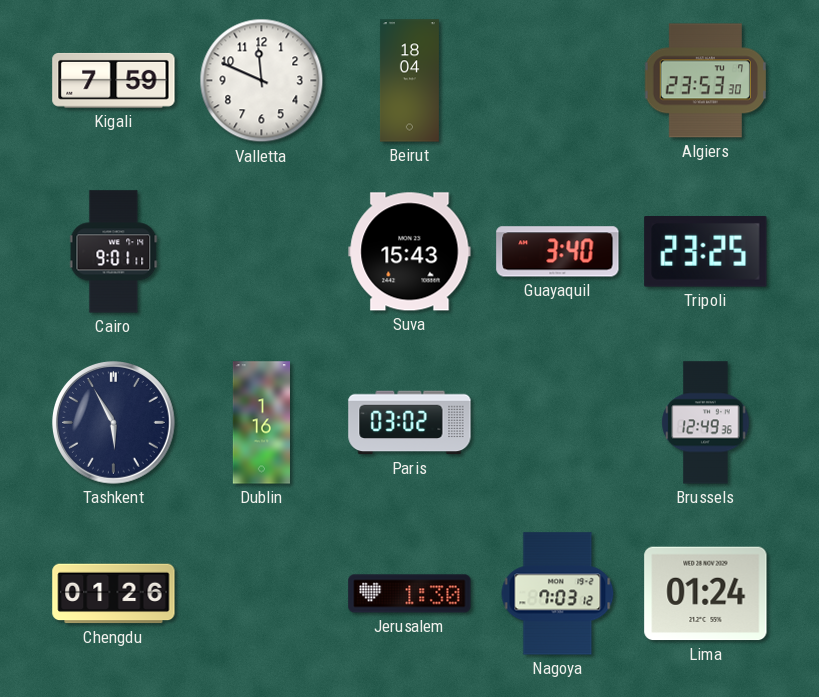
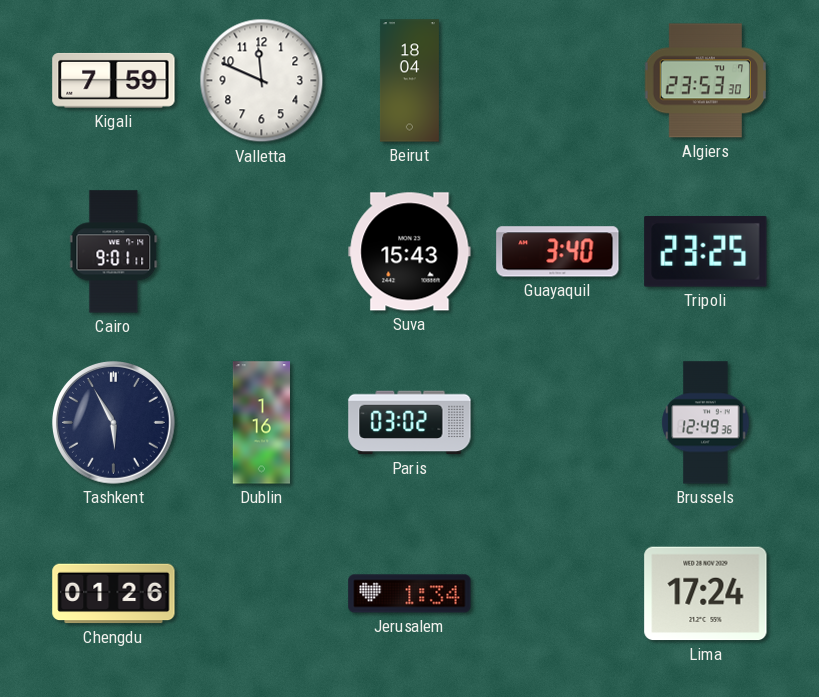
Jerusalem: 1:30 -> 1:34
Nagoya: 7:03 -> none
Lima: 01:24 -> 17:24
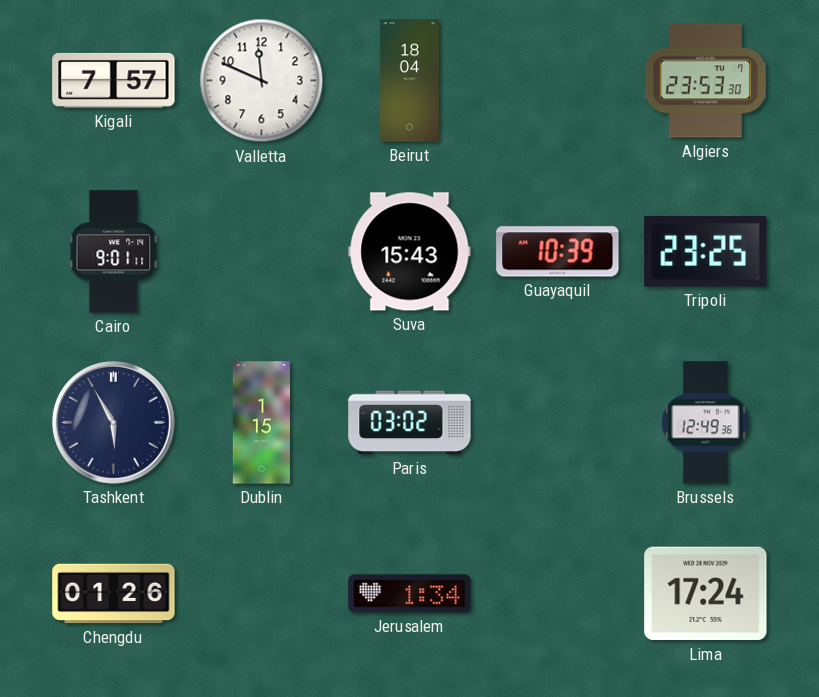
Kigali: 7:59 -> 7:57
Guayaquil: 3:40 -> 10:39
Dublin: 1:16 -> 1:15
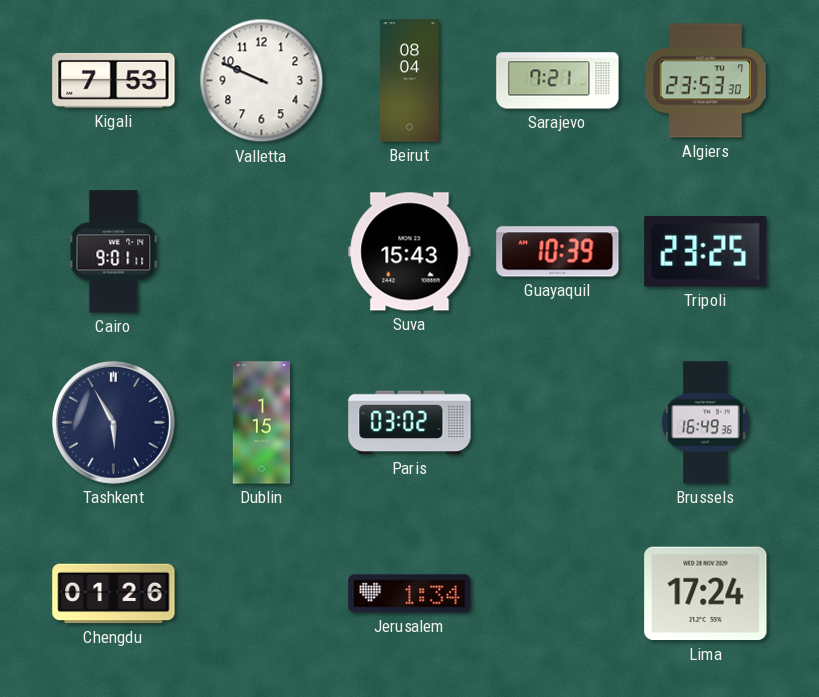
Kigali: 7:57 -> 7:53
Valletta: 11:49 -> 9:49
Beirut: 18:04 -> 08:04
Sarajevo: none -> 7:21
Brussels: 12:49 -> 16:49
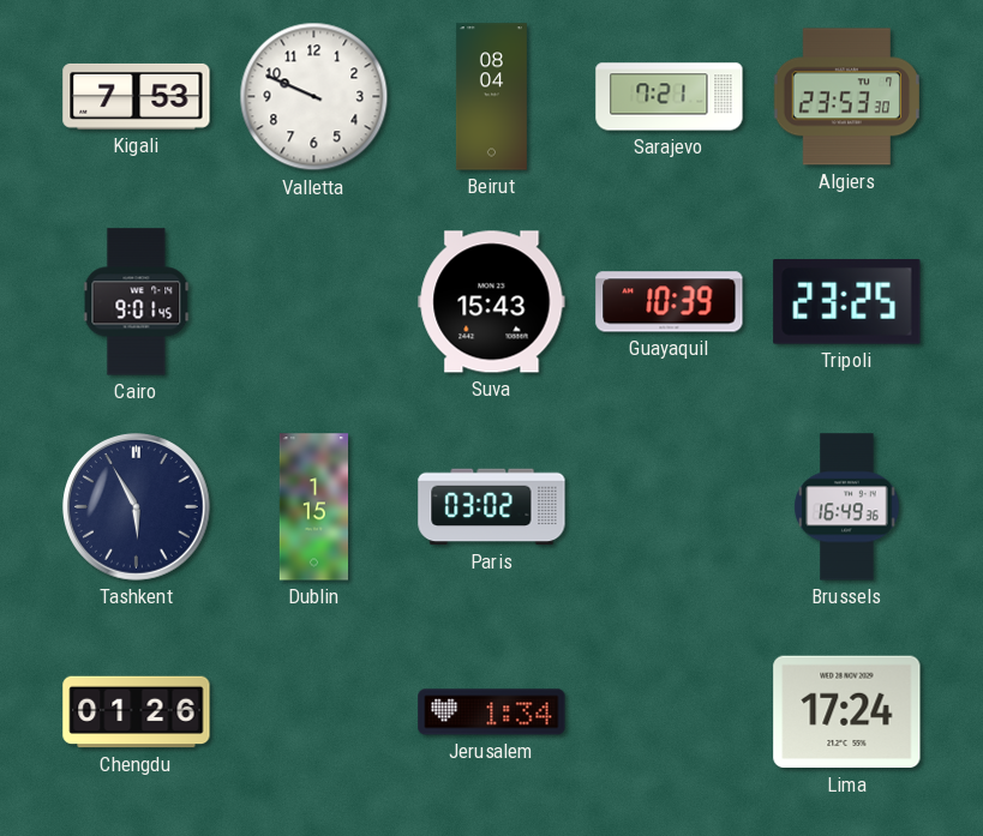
Cairo: 9:01:11 -> 9:01:45
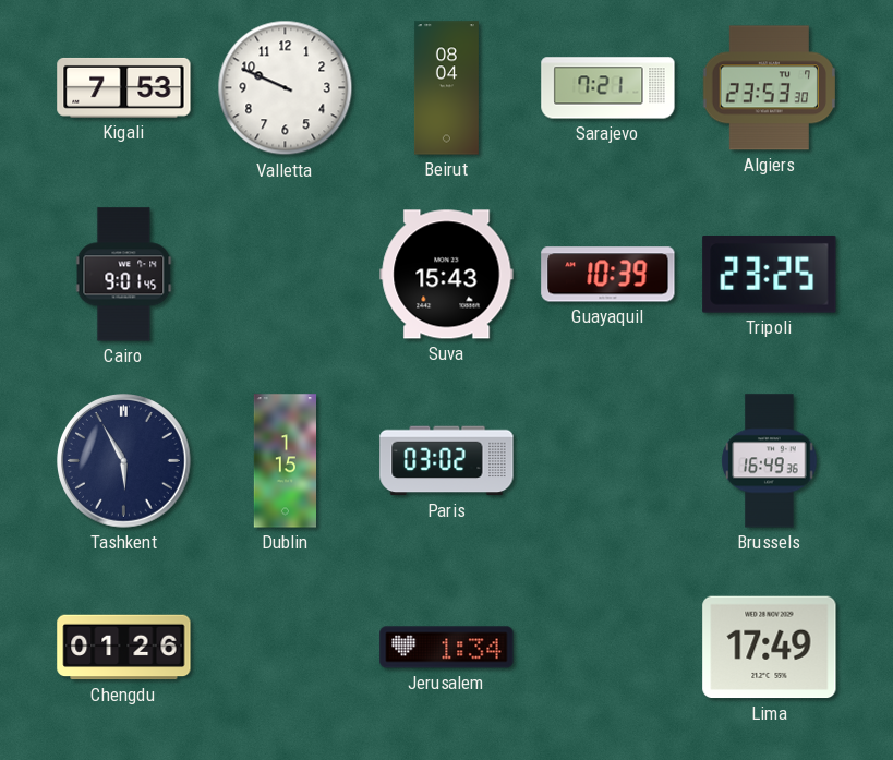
Lima: 17:24 -> 17:49
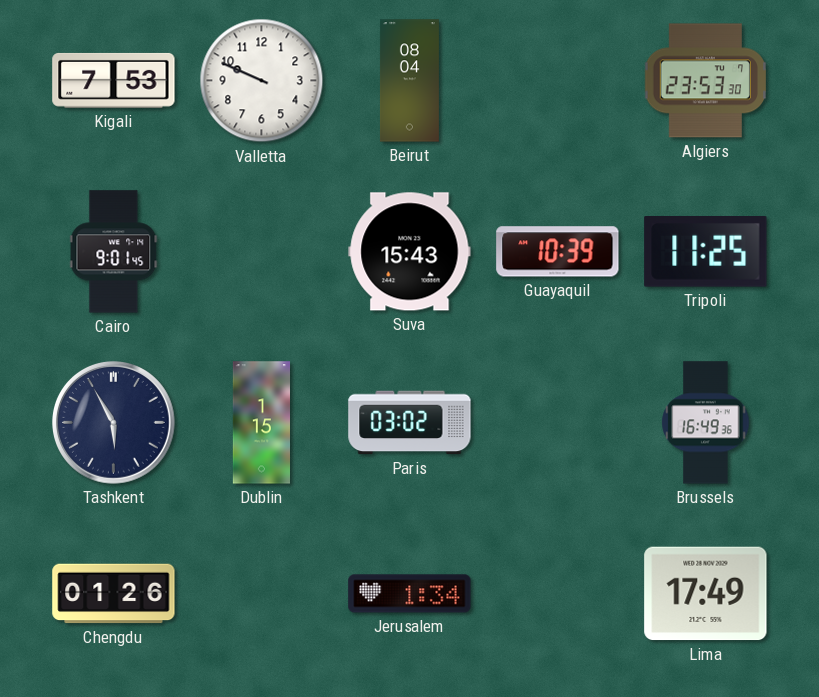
Sarajevo: 7:21 -> none
Tripoli: 23:25 -> 11:25
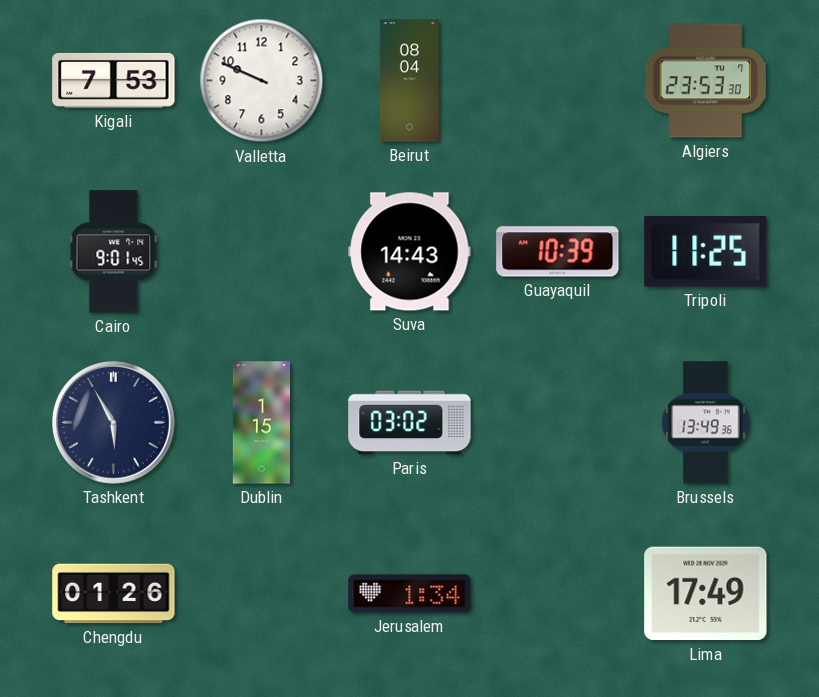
Suva: 15:43 -> 14:43
Brussels: 16:49 -> 13:49
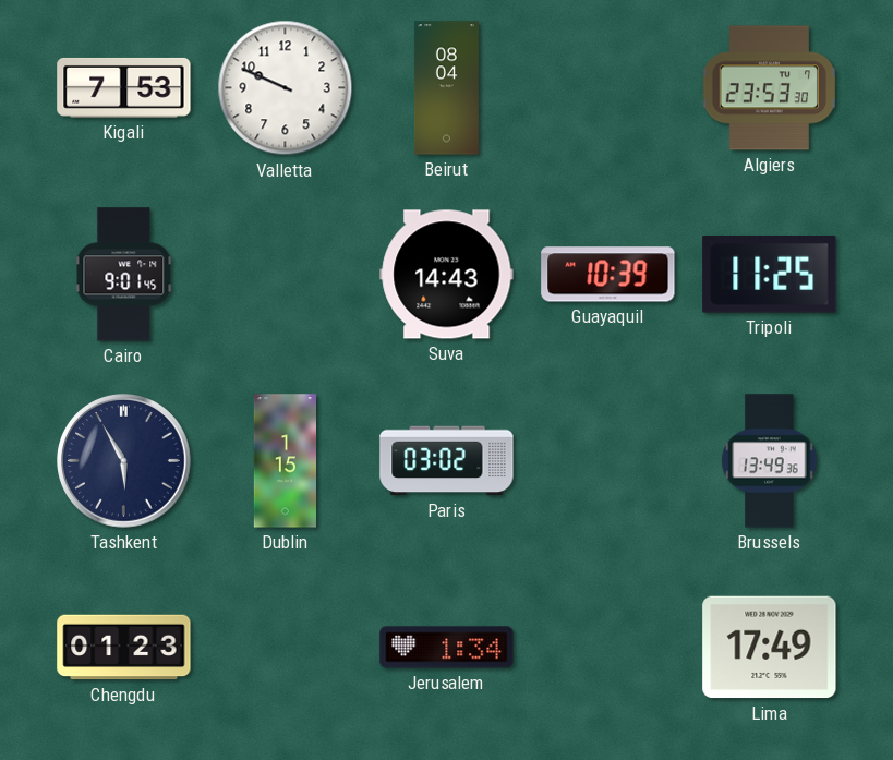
Chengdu: 01:26 -> 01:23
